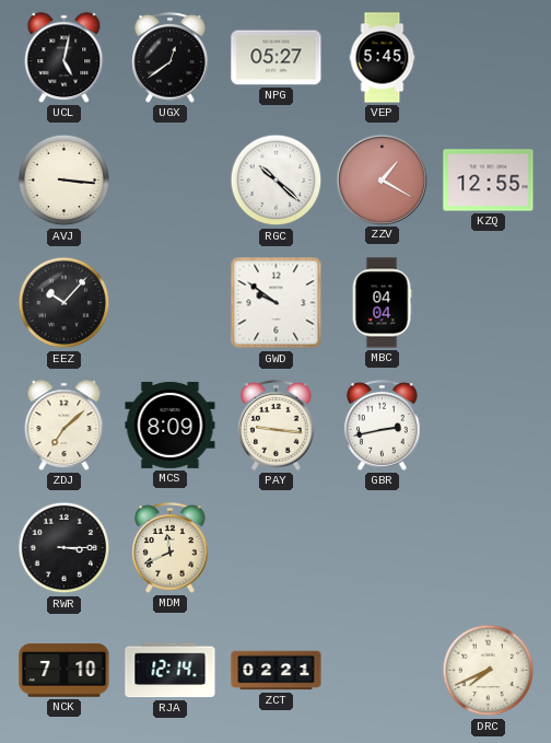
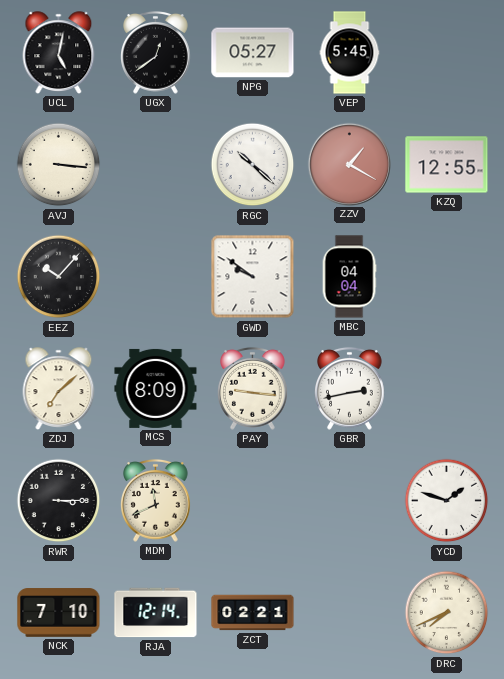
YCD: none -> 1:48
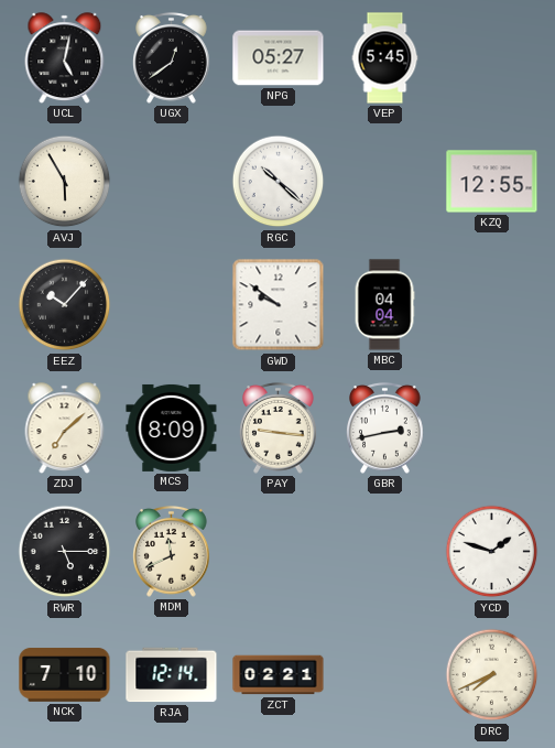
AVJ: 3:16 -> 5:55
ZZV: 1:20 -> none
RWR: 3:15 -> 5:15
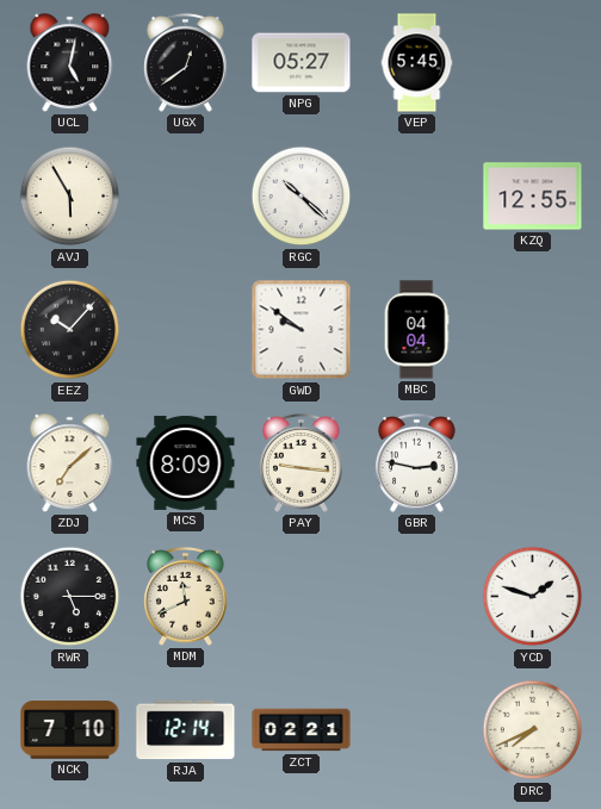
GBR: 2:43 -> 2:47
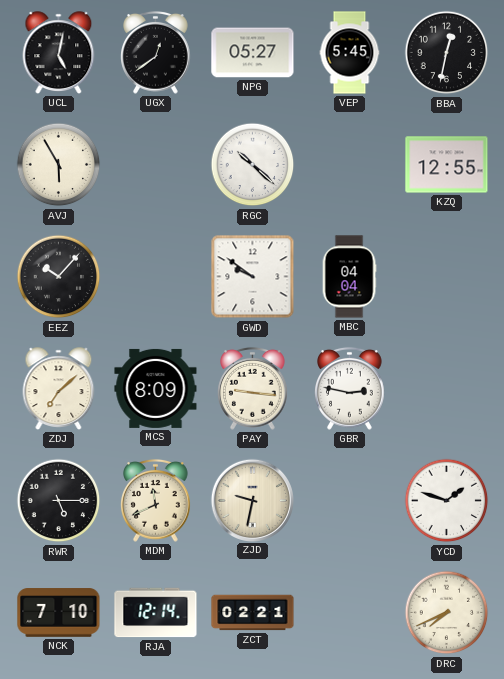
BBA: none -> 12:32
ZJD: none -> 9:32
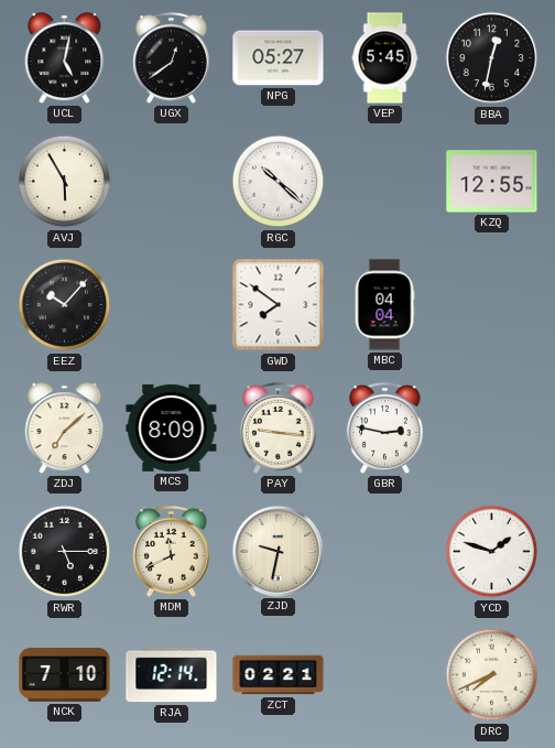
GWD: 9:51 -> 7:51
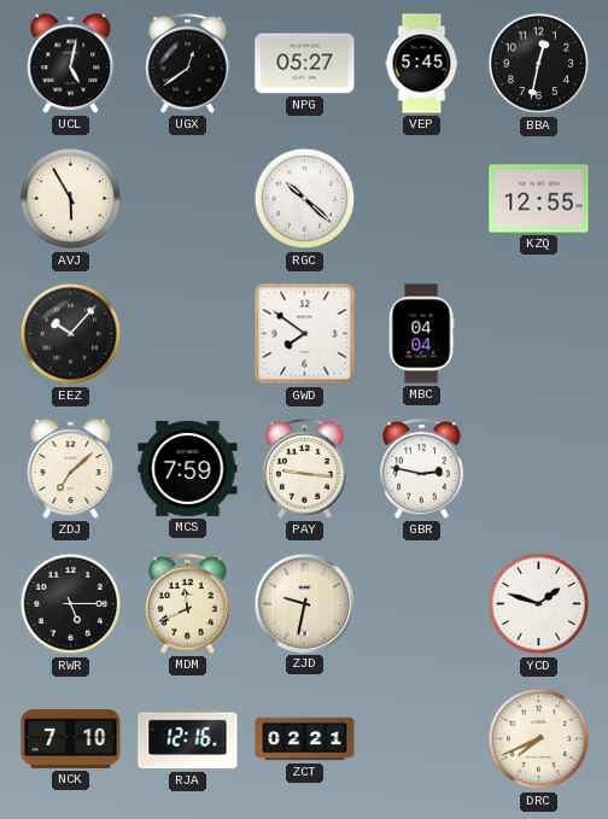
MCS: 8:09 -> 7:59
RJA: 12:14 -> 12:16
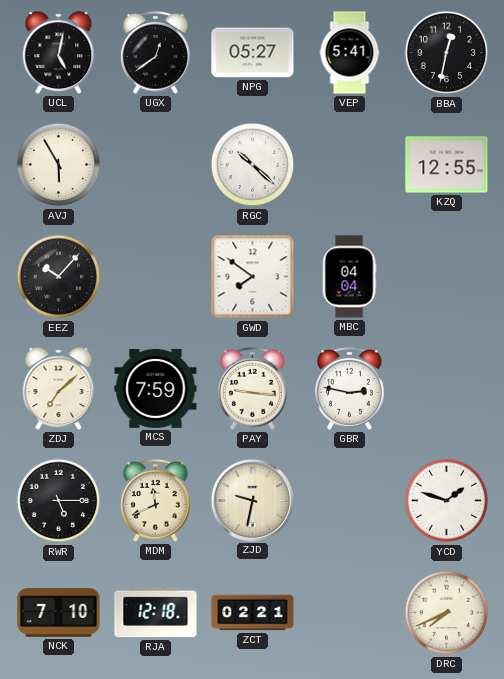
VEP: 5:45 -> 5:41
RJA: 12:16 -> 12:18
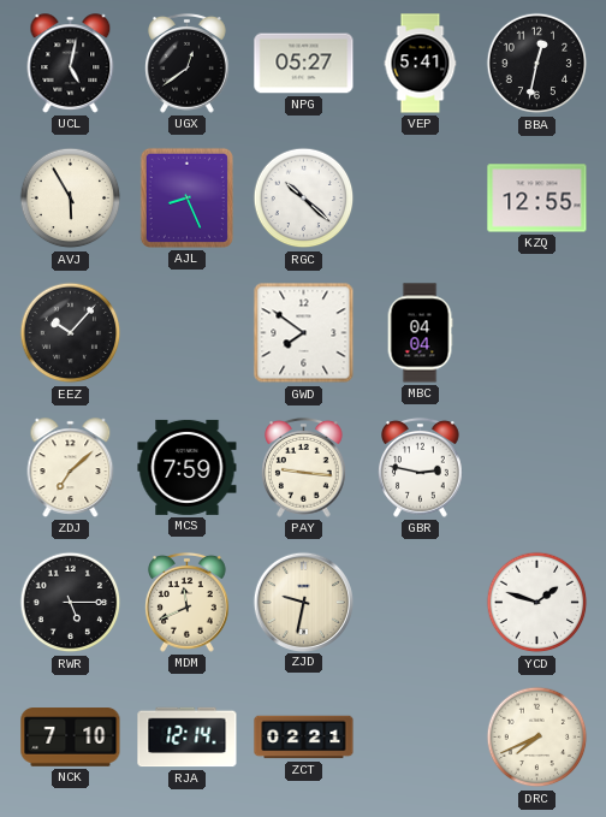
AJL: none -> 8:26
RJA: 12:18 -> 12:14
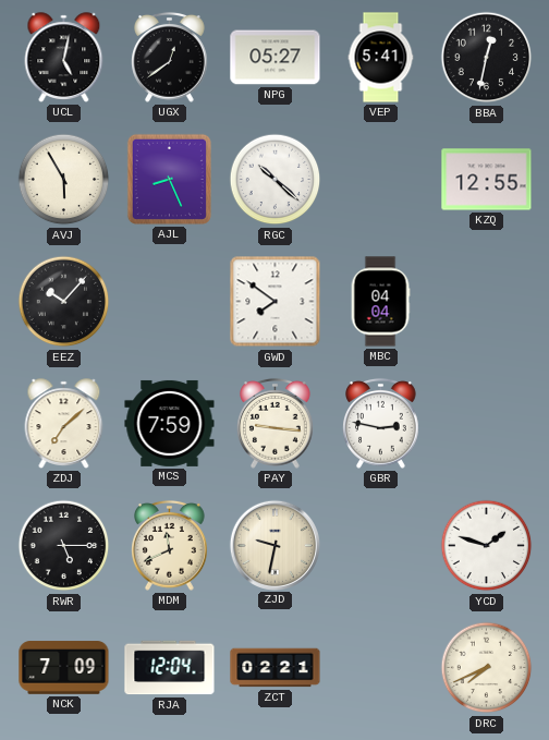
NCK: 7:10 -> 7:09
RJA: 12:14 -> 12:04
